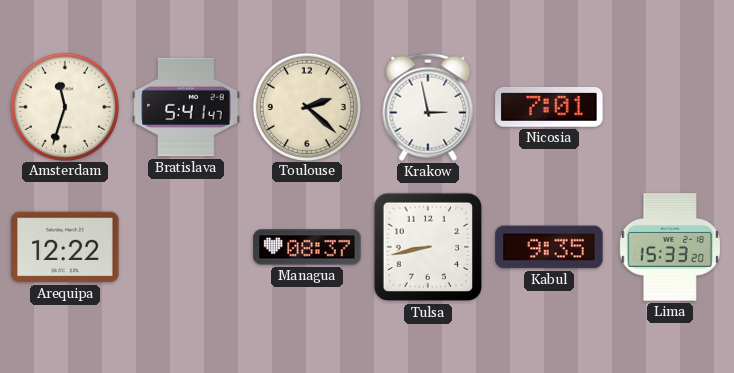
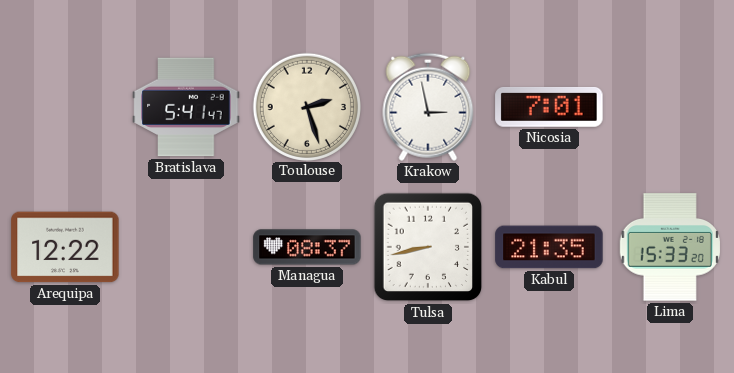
Amsterdam: 11:33 -> none
Toulouse: 2:22 -> 2:27
Kabul: 9:35 -> 21:35
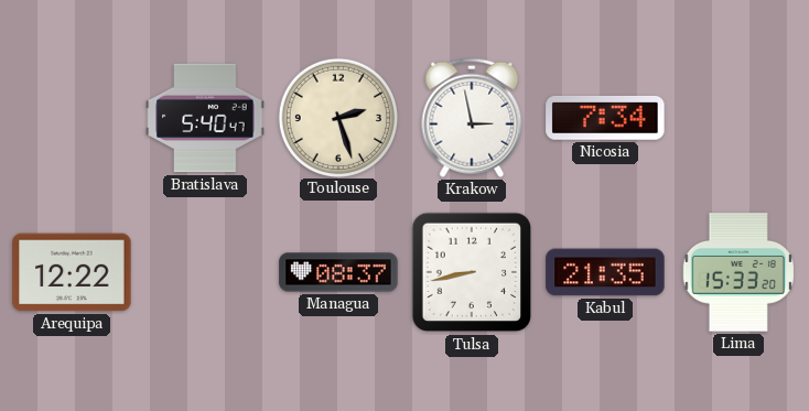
Bratislava: 5:41 -> 5:40
Nicosia: 7:01 -> 7:34
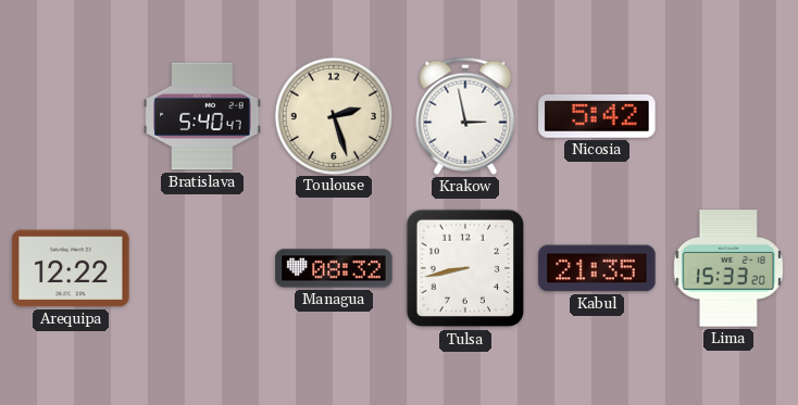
Nicosia: 7:34 -> 5:42
Managua: 08:37 -> 08:32
